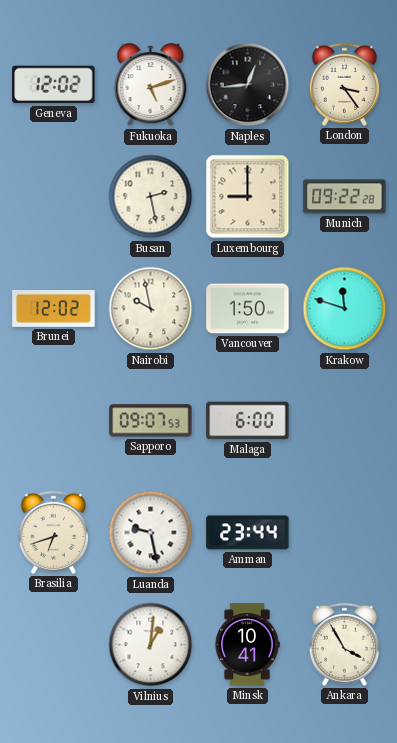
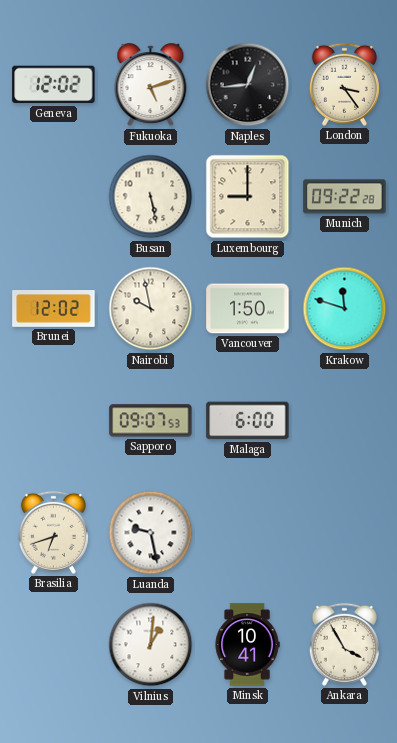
Busan: 2:28 -> 5:28
Amman: 23:44 -> none
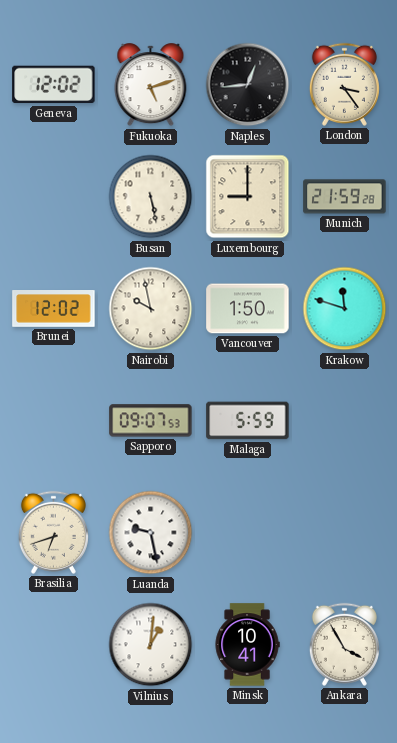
Munich: 09:22 -> 21:59
Malaga: 6:00 -> 5:59
